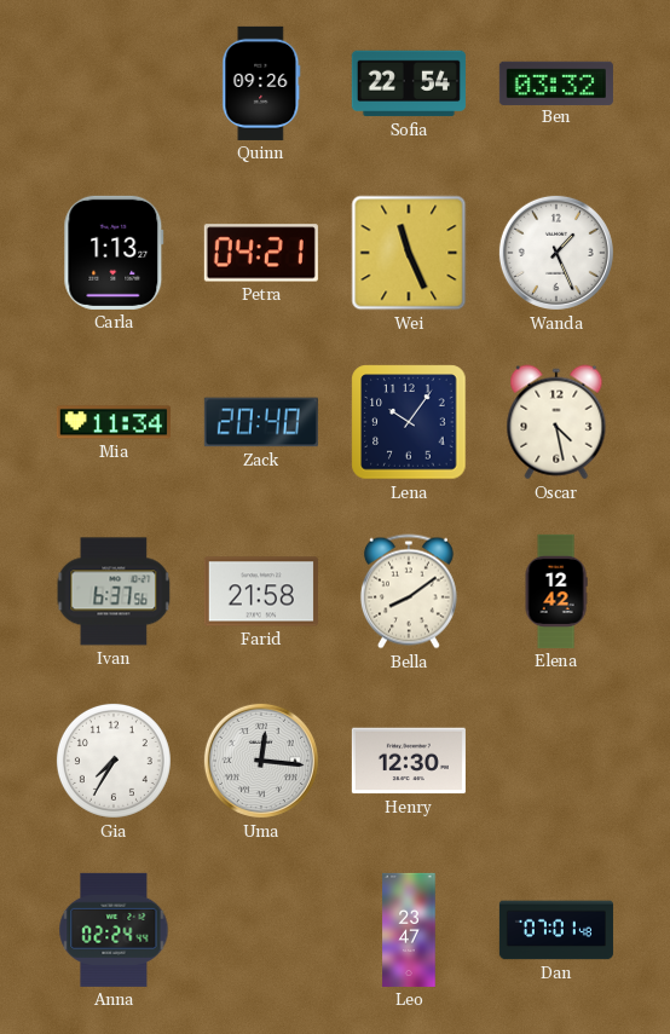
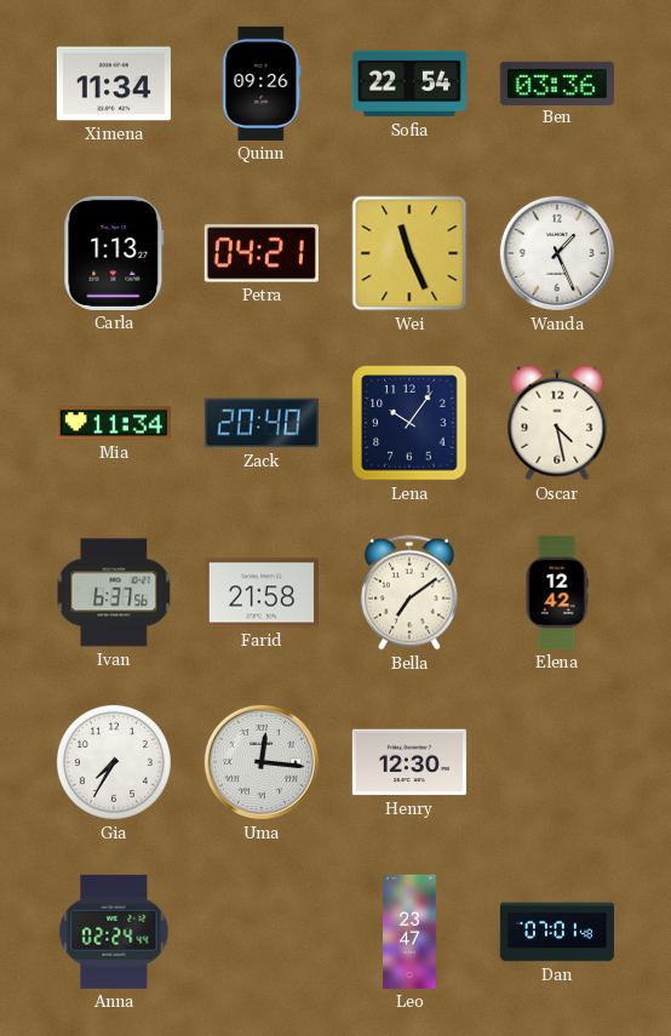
Ximena: none -> 11:34
Ben: 03:32 -> 03:36
Bella: 8:09 -> 7:09
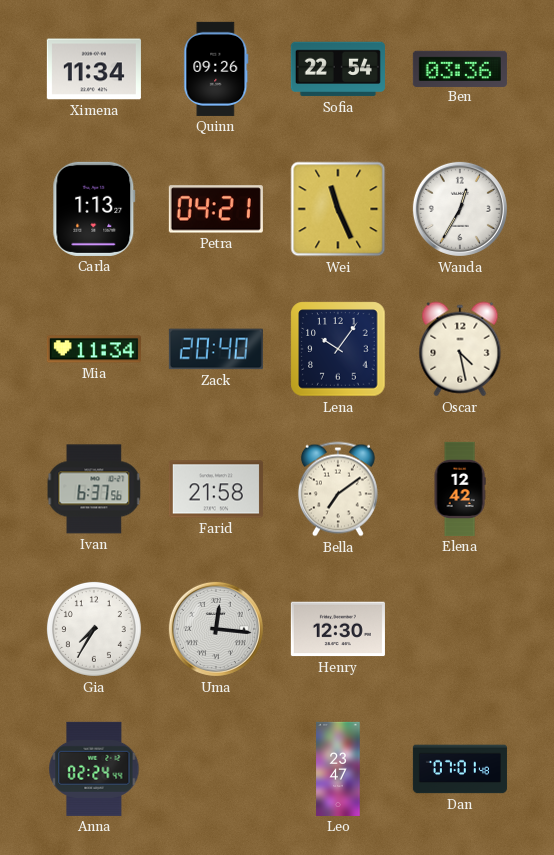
Wanda: 1:26 -> 12:35
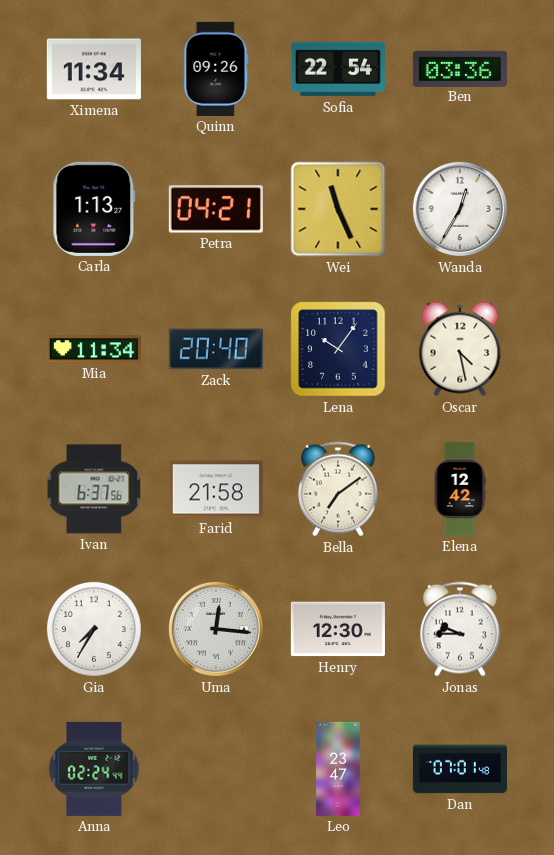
Jonas: none -> 9:45
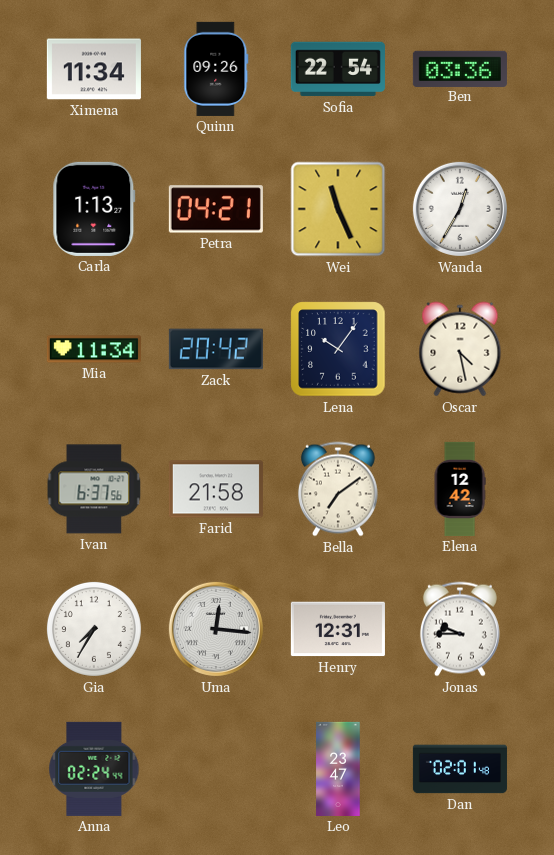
Zack: 20:40 -> 20:42
Henry: 12:30 -> 12:31
Dan: 07:01 -> 02:01
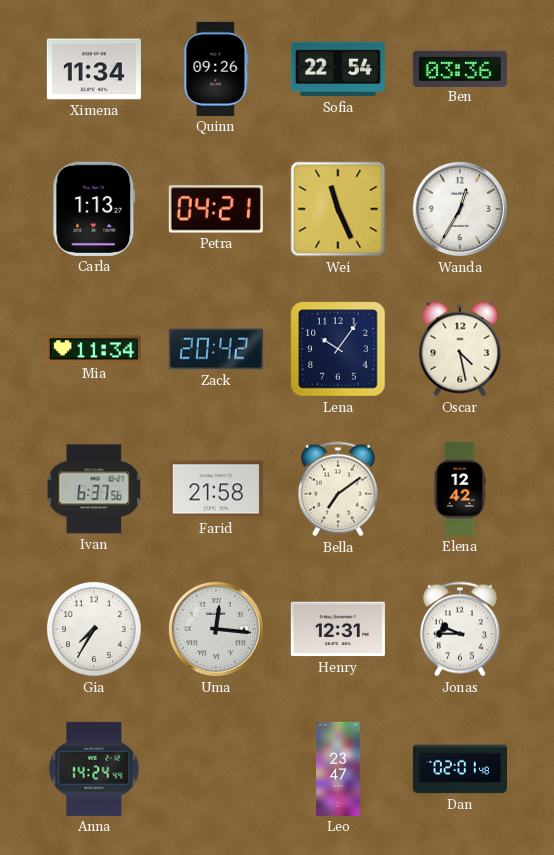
Anna: 02:24 -> 14:24
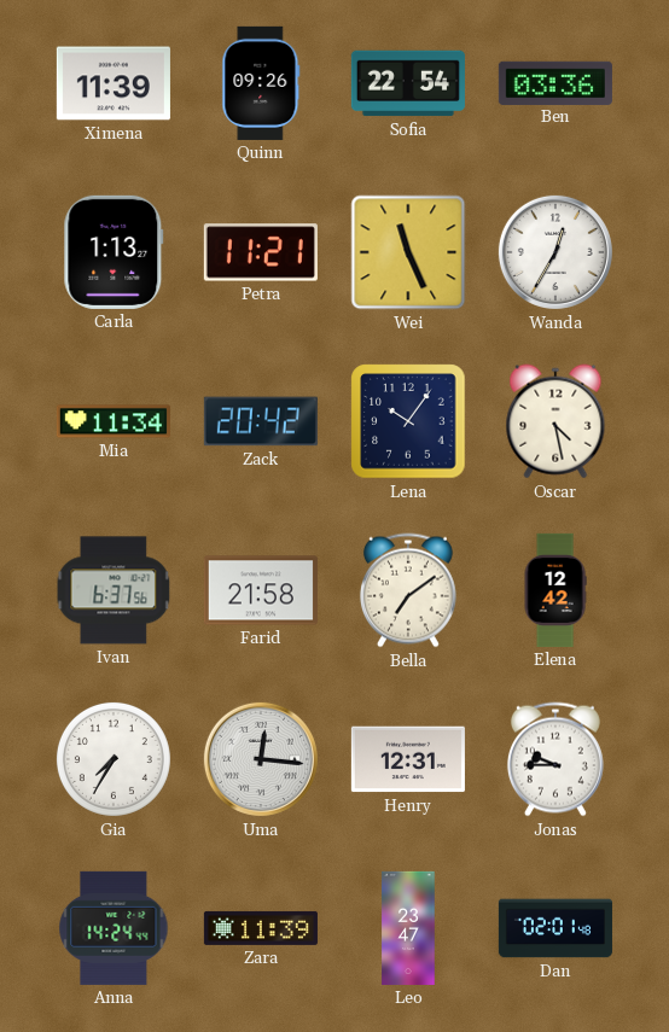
Ximena: 11:34 -> 11:39
Petra: 04:21 -> 11:21
Zara: none -> 11:39
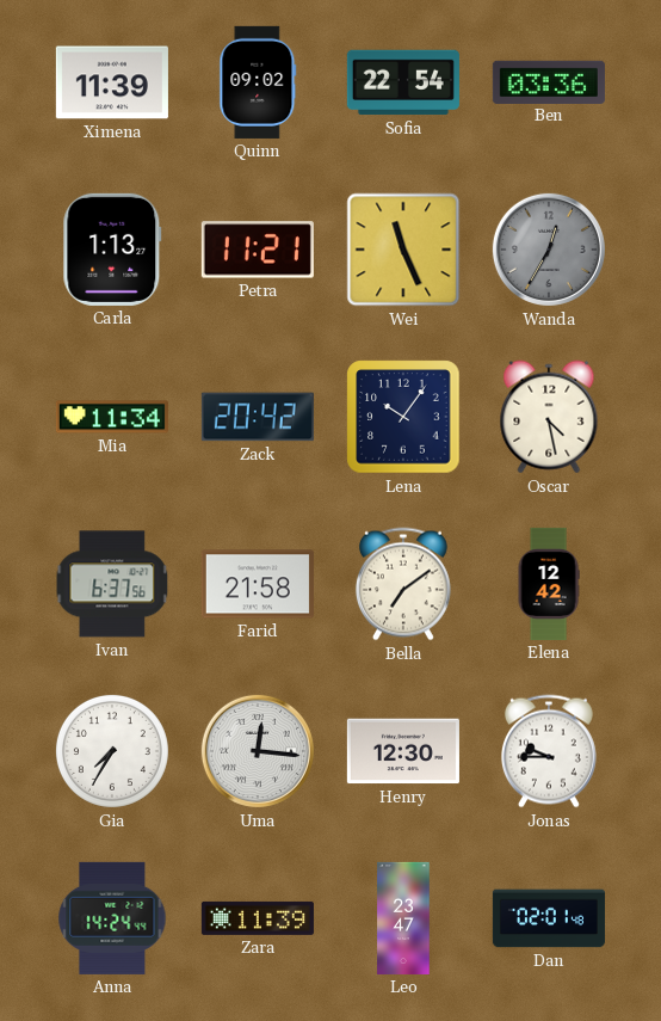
Quinn: 09:26 -> 09:02
Wanda dial: white -> grey
Henry: 12:31 -> 12:30
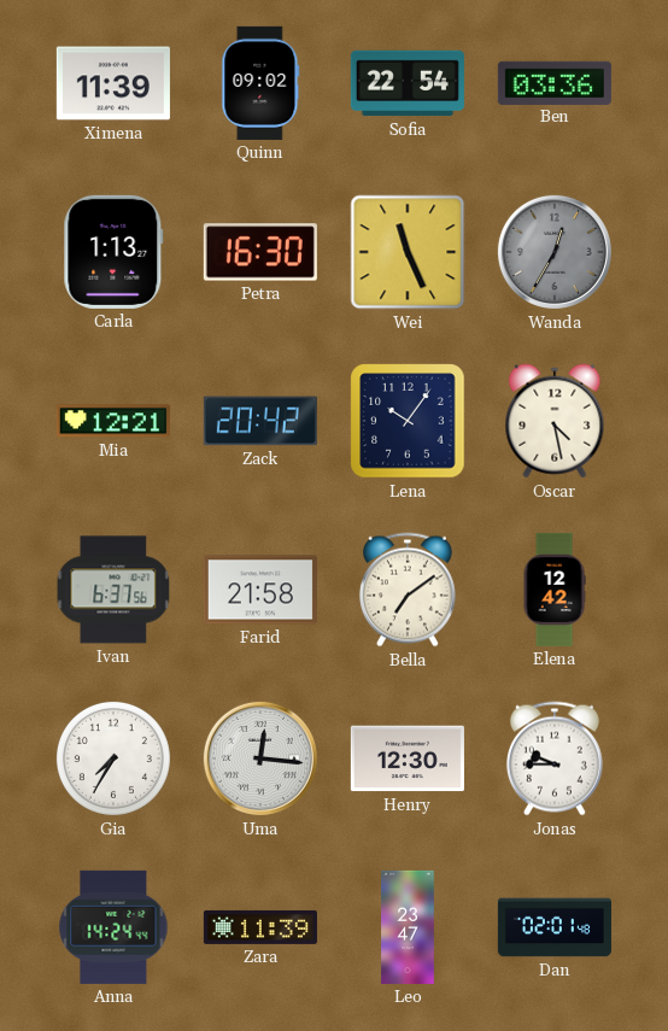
Petra: 11:21 -> 16:30
Mia: 11:34 -> 12:21
